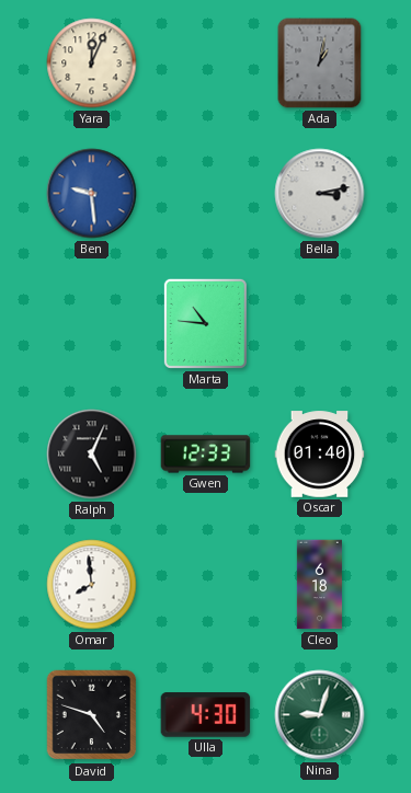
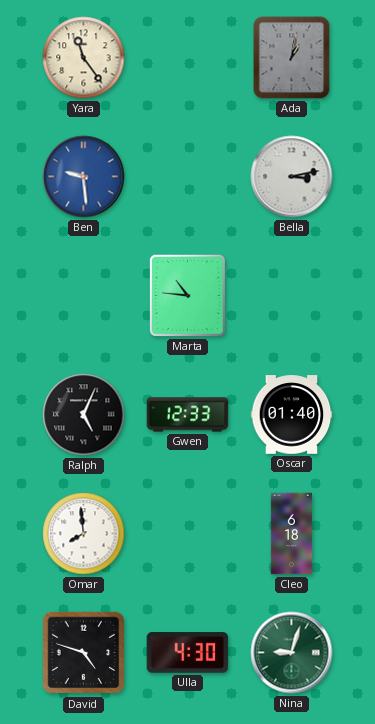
Yara: 12:04 -> 11:24
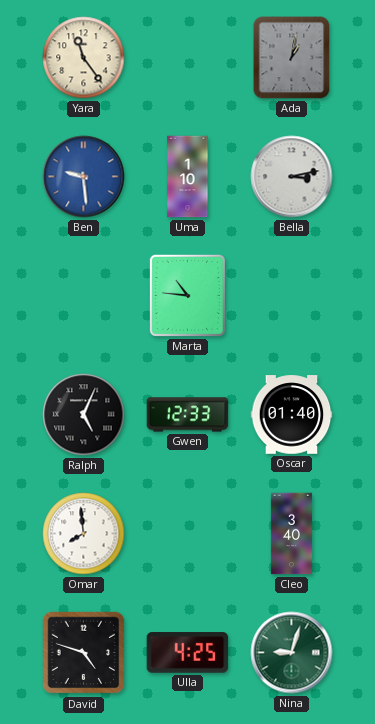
Uma: none -> 1:10
Cleo: 6:18 -> 3:40
Ulla: 4:30 -> 4:25
